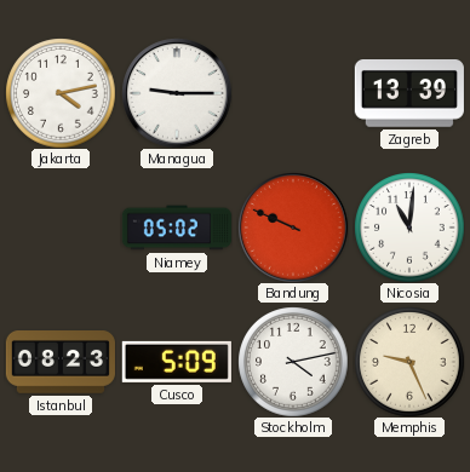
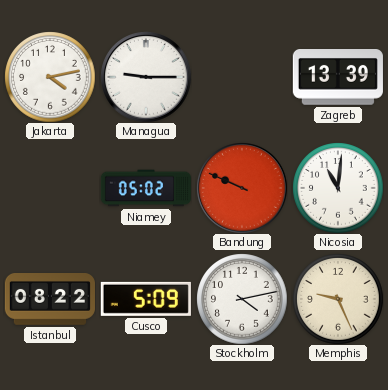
Istanbul: 08:23 -> 08:22
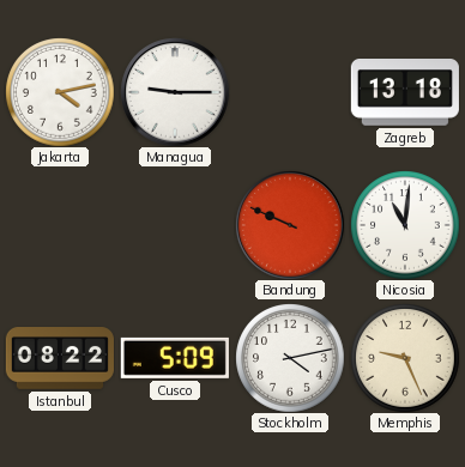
Zagreb: 13:39 -> 13:18
Niamey: 05:02 -> none
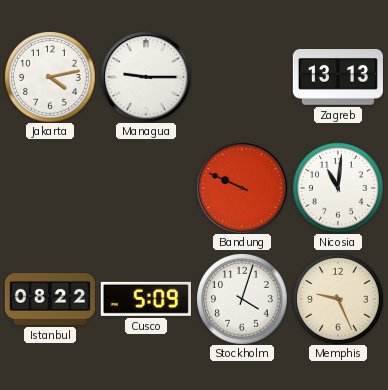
Zagreb: 13:18 -> 13:13
Stockholm: 4:13 -> 4:03
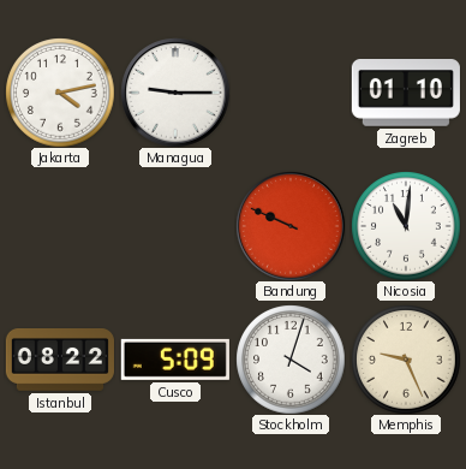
Zagreb: 13:13 -> 01:10
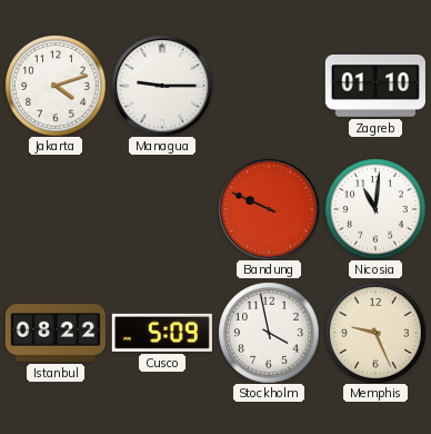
Jakarta: 4:13 -> 4:12
Stockholm: 4:03 -> 3:58
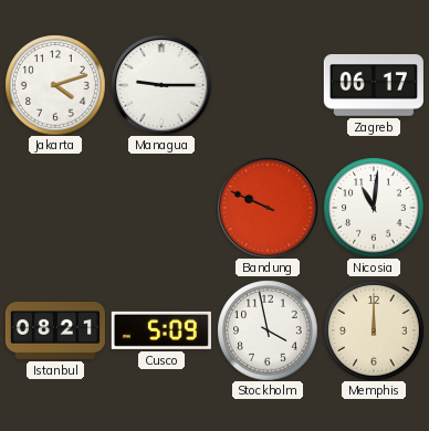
Zagreb: 01:10 -> 06:17
Istanbul: 08:22 -> 08:21
Memphis: 9:26 -> 12:00
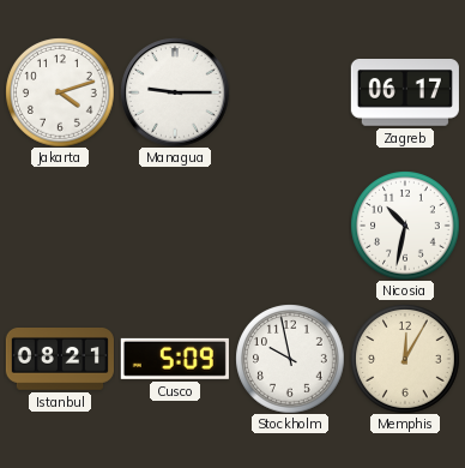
Bandung: 9:49 -> none
Nicosia: 11:01 -> 10:32
Stockholm: 3:58 -> 9:58
Memphis: 12:00 -> 12:05
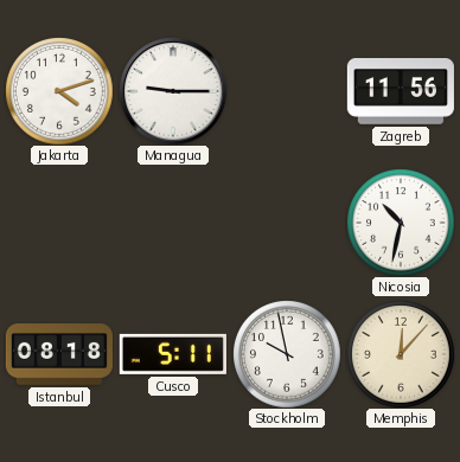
Zagreb: 06:17 -> 11:56
Istanbul: 08:21 -> 08:18
Cusco: 5:09 -> 5:11
Memphis: 12:05 -> 12:07
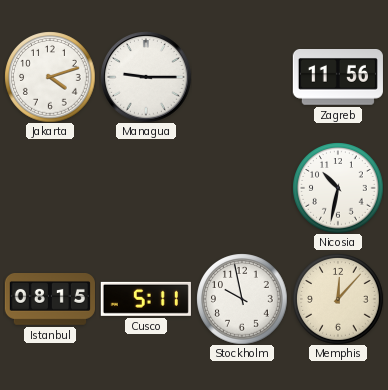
Istanbul: 08:18 -> 08:15
